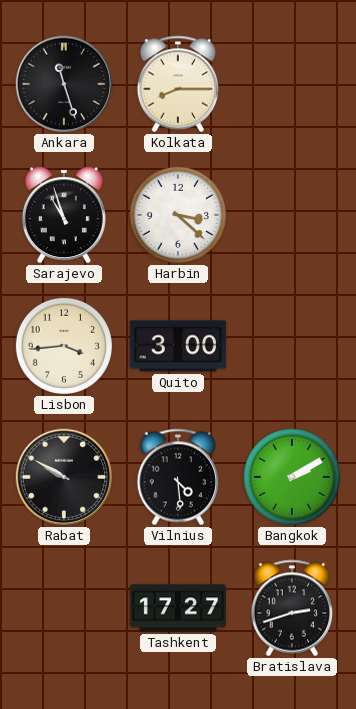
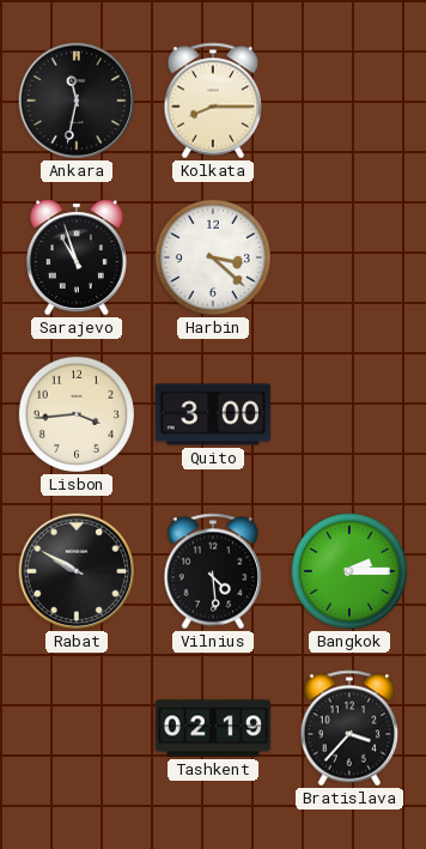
Ankara: 11:27 -> 11:32
Bangkok: 2:10 -> 2:15
Tashkent: 17:27 -> 02:19
Bratislava: 2:42 -> 3:37
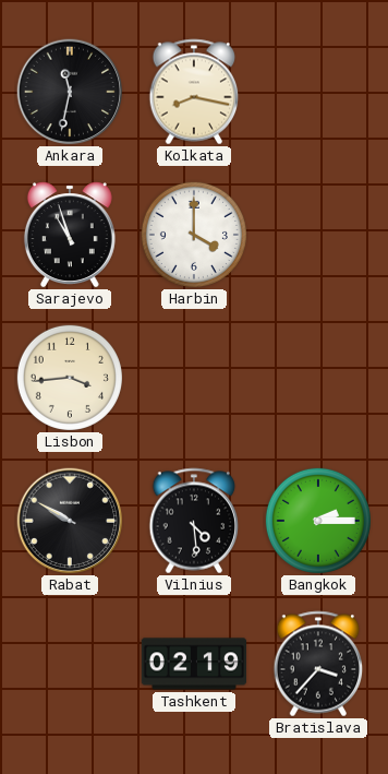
Kolkata: 8:15 -> 8:17
Harbin: 3:22 -> 4:00
Quito: 3:00 -> none
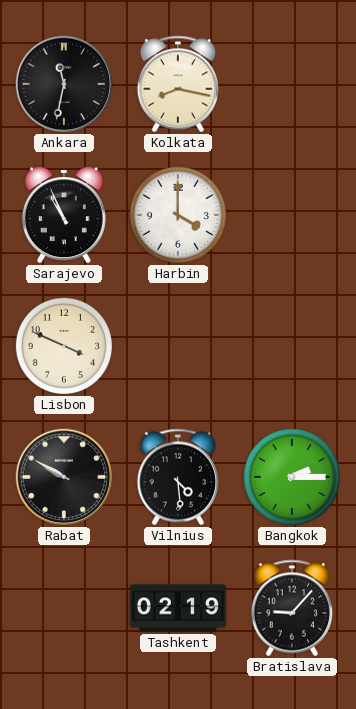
Sarajevo: 10:57 -> 10:56
Lisbon: 3:44 -> 3:49
Bratislava: 3:37 -> 9:07
